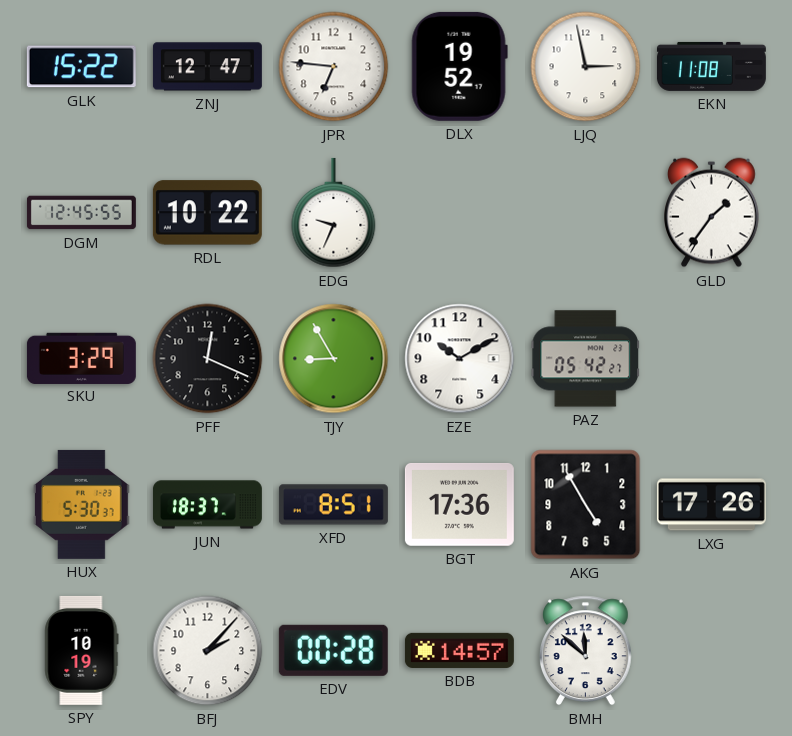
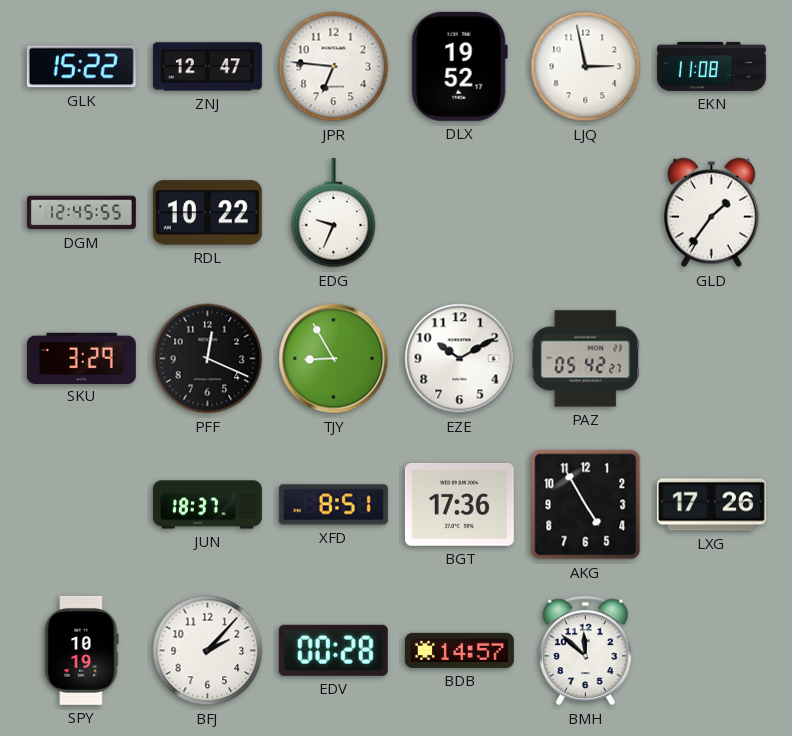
HUX: 5:30 -> none
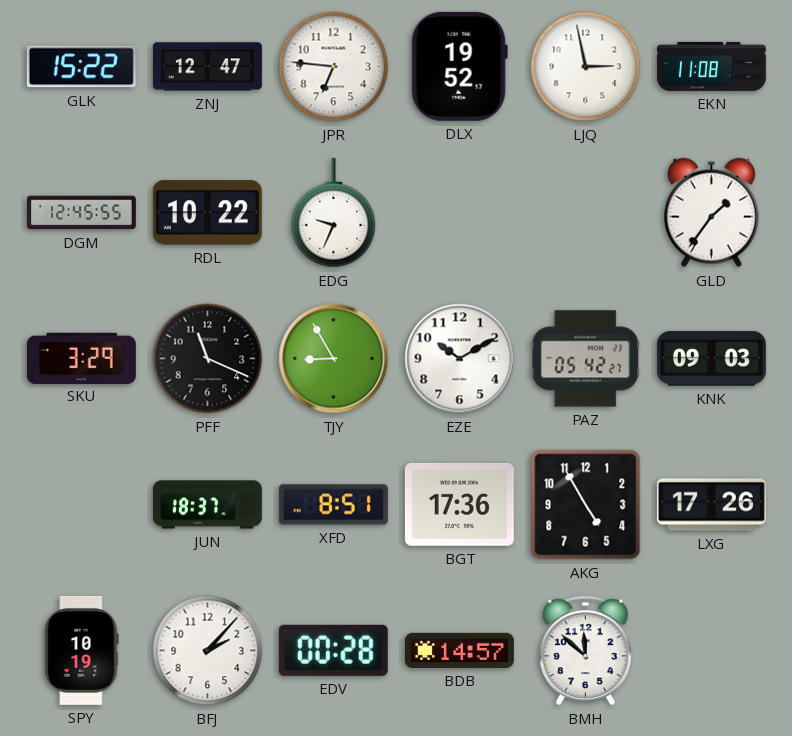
PFF: 12:19 -> 11:19
KNK: none -> 09:03
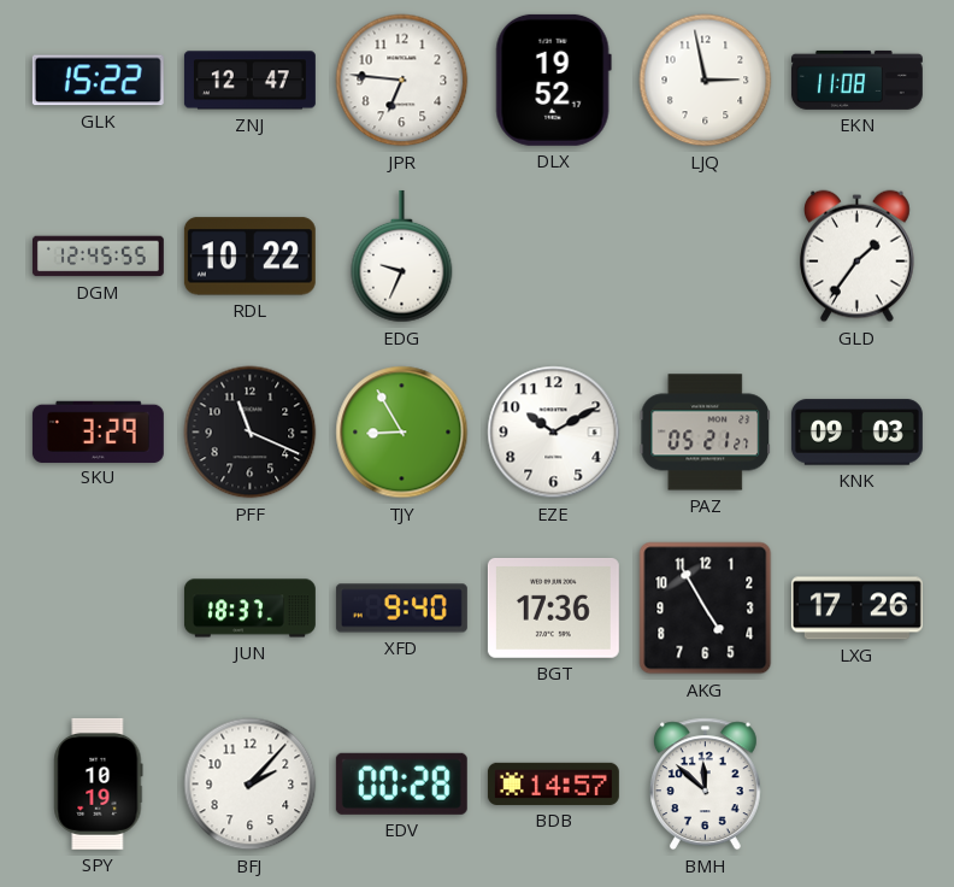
PAZ: 05:42 -> 05:21
XFD: 8:51 -> 9:40
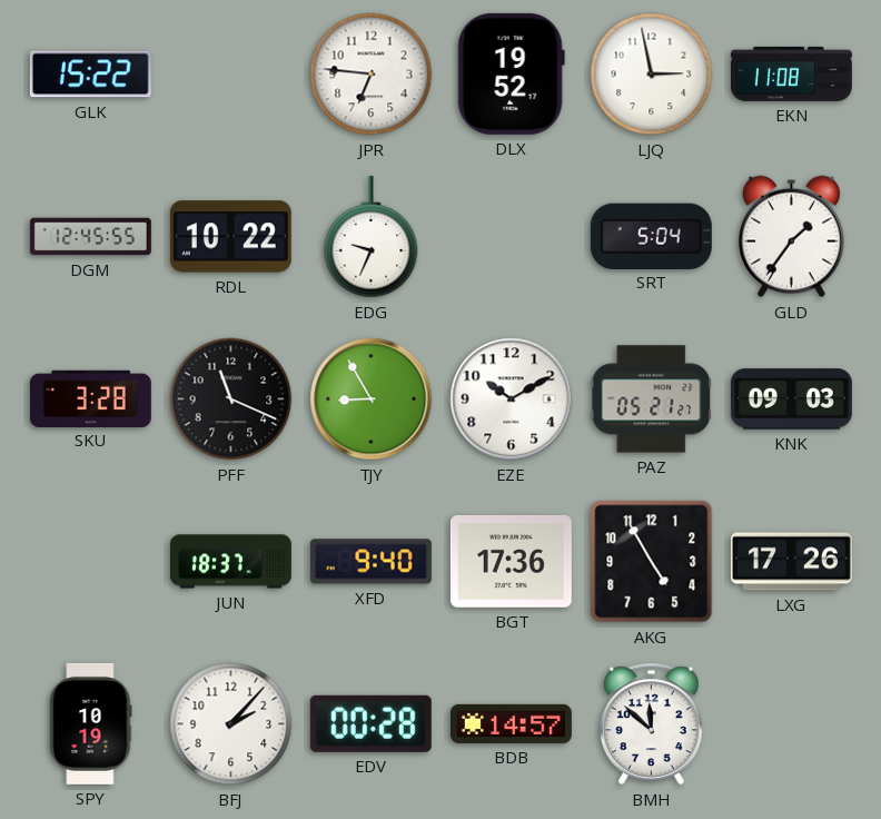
ZNJ: 12:47 -> none
SRT: none -> 5:04
SKU: 3:29 -> 3:28
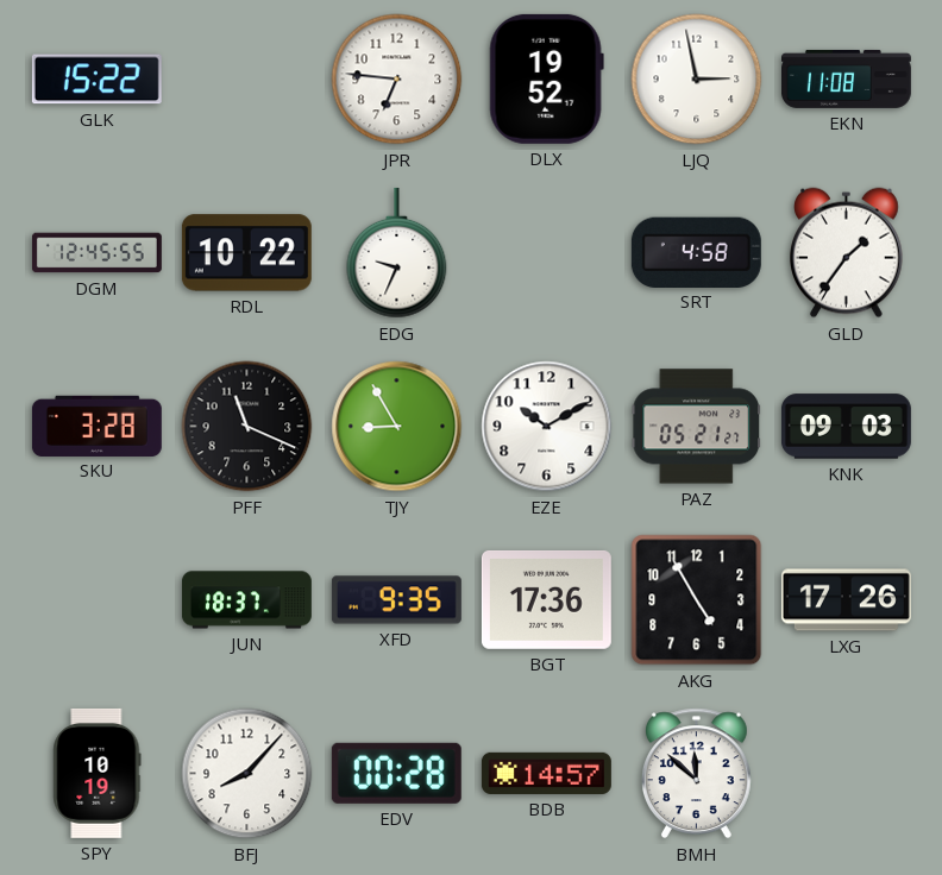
SRT: 5:04 -> 4:58
XFD: 9:40 -> 9:35
BFJ: 2:07 -> 8:07
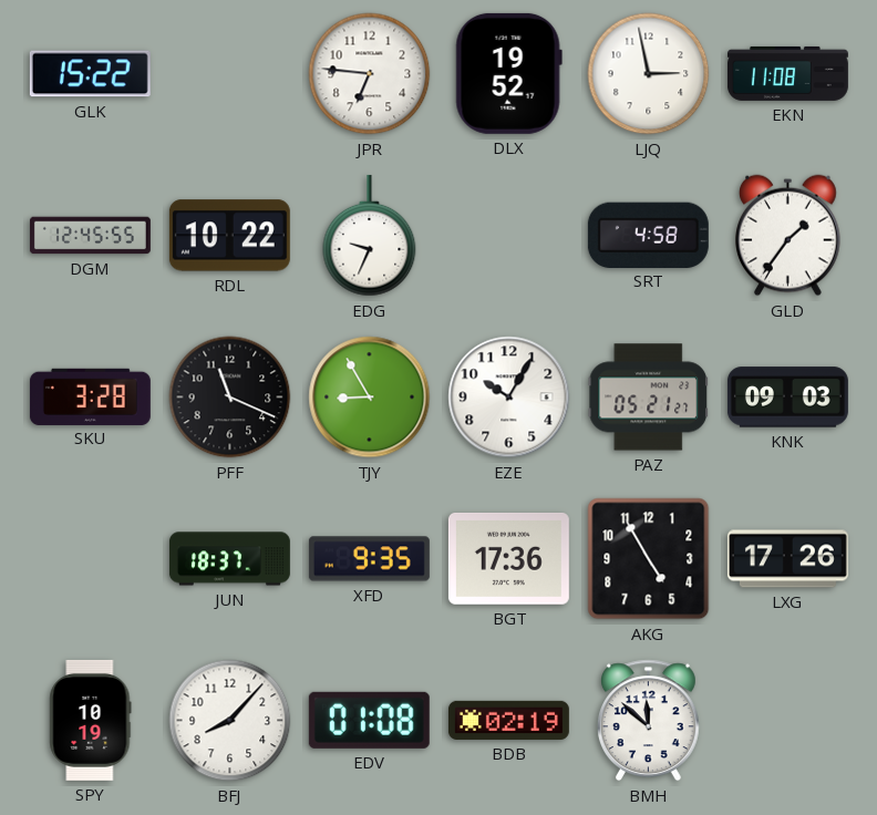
EZE: 10:10 -> 10:05
EDV: 00:28 -> 01:08
BDB: 14:57 -> 02:19
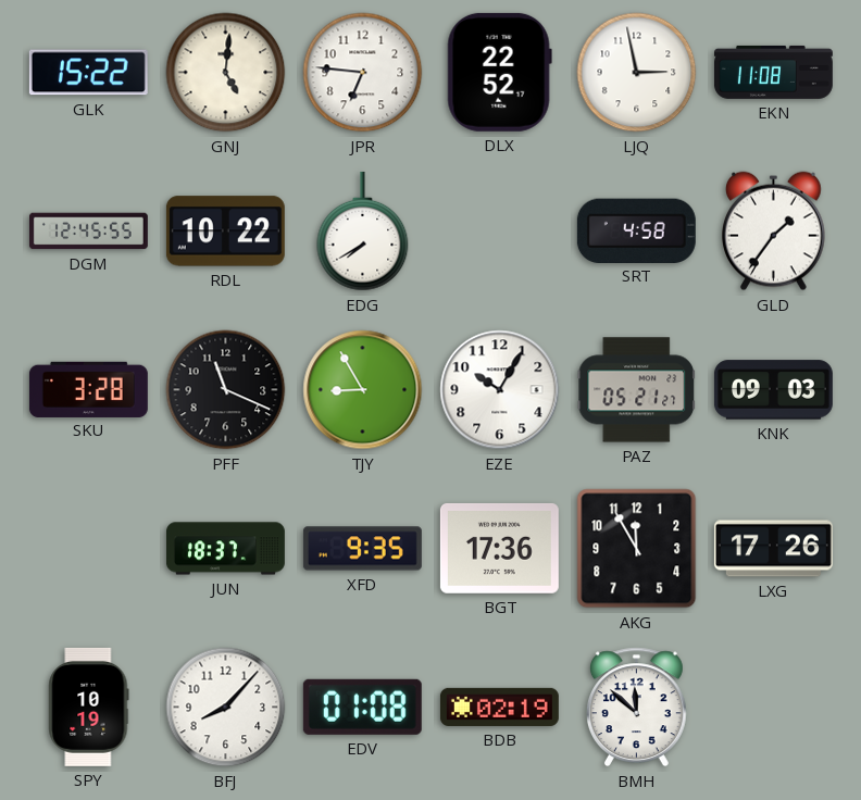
GNJ: none -> 5:01
DLX: 19:52 -> 22:52
EDG: 9:34 -> 7:40
AKG: 4:55 -> 11:55
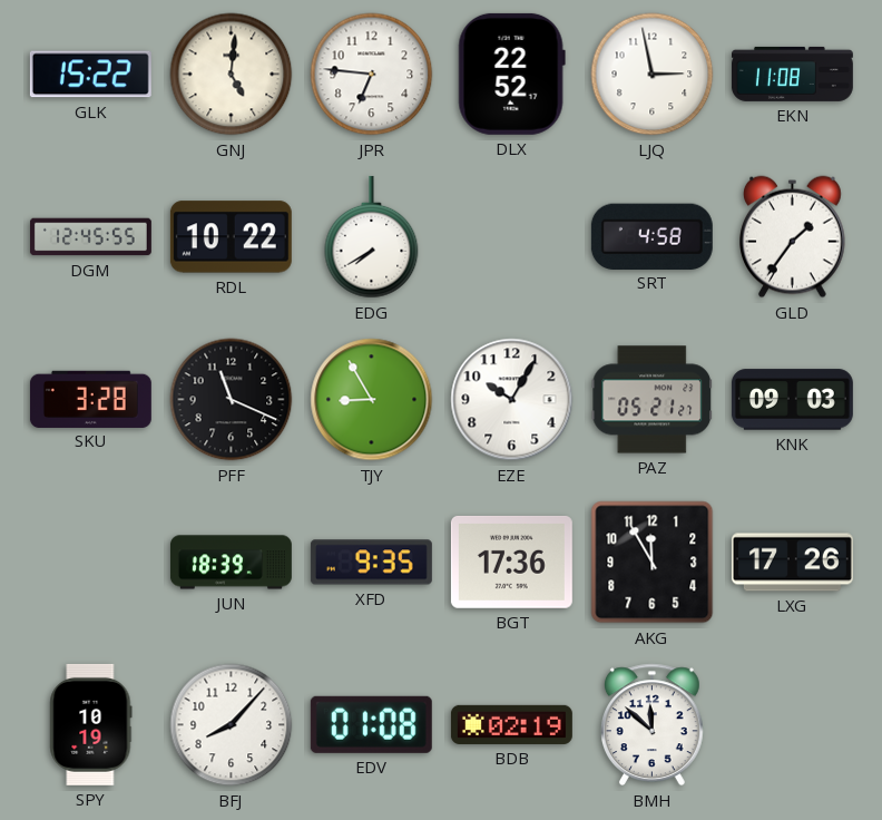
JUN: 18:37 -> 18:39
